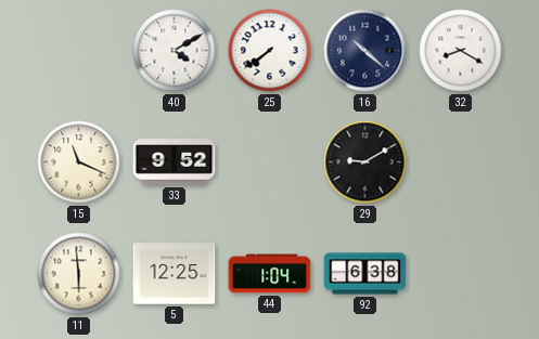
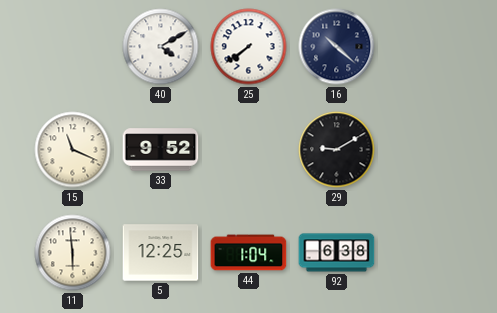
32: 8:20 -> none
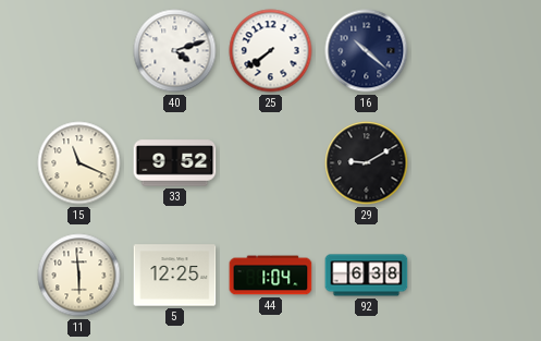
40: 4:10 -> 4:12
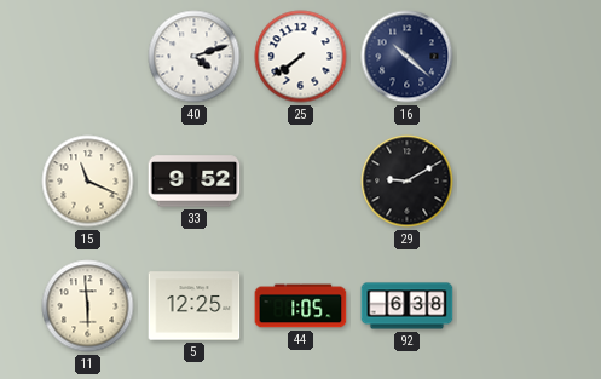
44: 1:04 -> 1:05
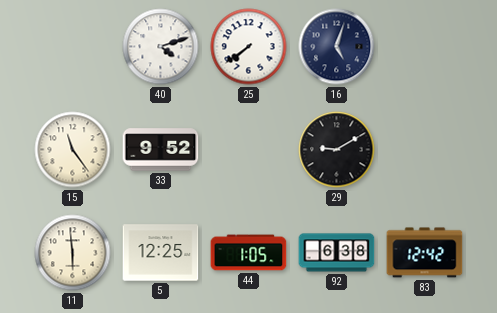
16: 10:22 -> 5:03
15: 11:19 -> 11:24
83: none -> 12:42
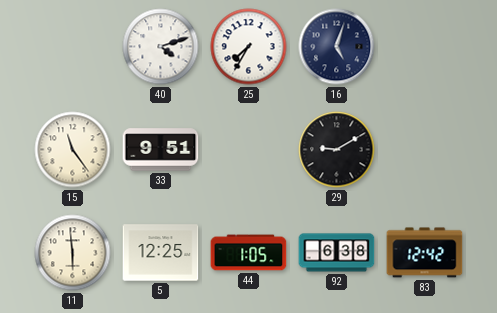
25: 7:39 -> 7:35
33: 9:52 -> 9:51
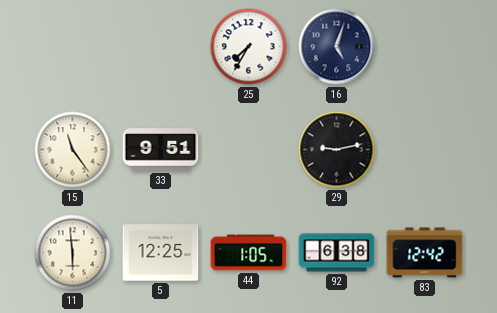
40: 4:12 -> none
29: 9:10 -> 9:13
